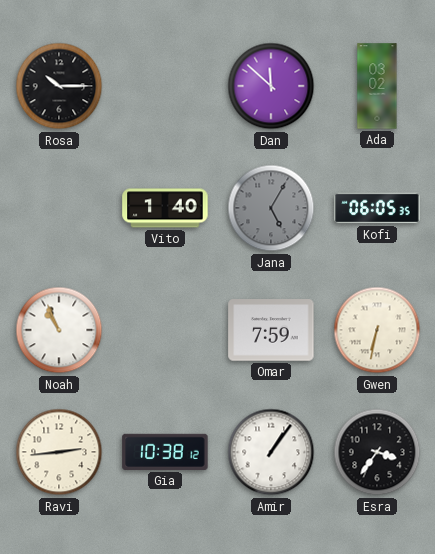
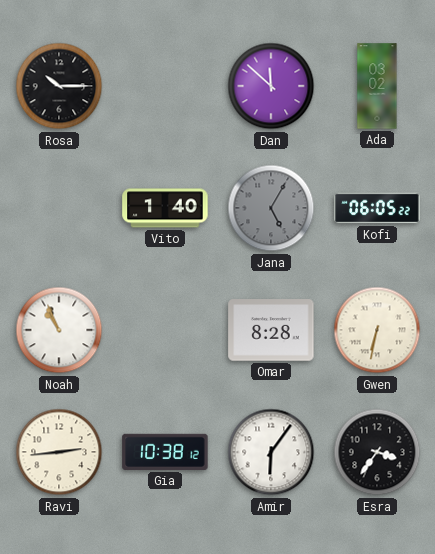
Kofi: 06:05:35 -> 06:05:22
Omar: 7:59 -> 8:28
Amir: 1:06 -> 6:06
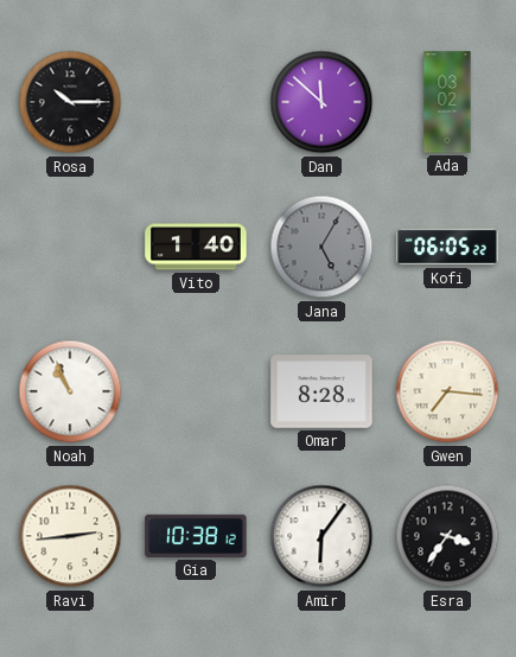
Gwen: 6:32 -> 7:16
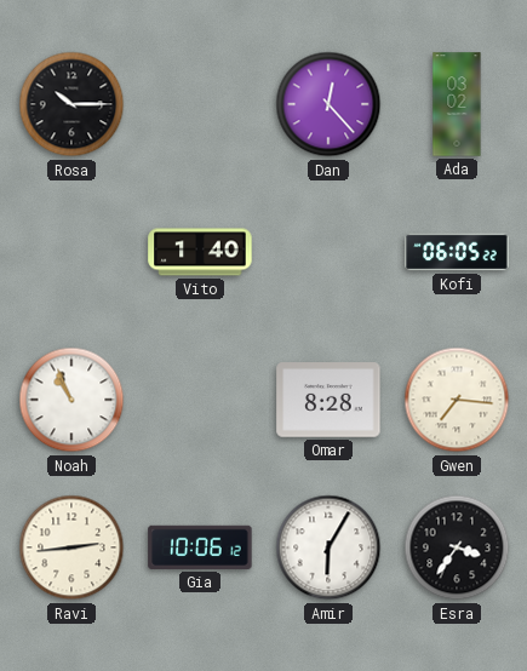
Dan: 11:52 -> 12:23
Jana: 5:05 -> none
Gia: 10:38 -> 10:06
Amir: 6:06 -> 6:05
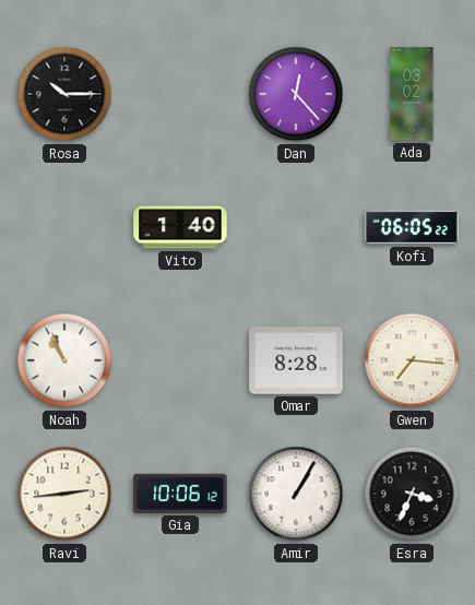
Amir: 6:05 -> 1:05
Esra: 3:36 -> 3:34
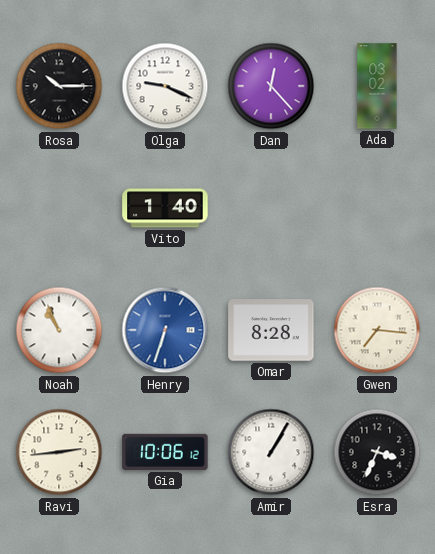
Olga: none -> 9:19
Kofi: 06:05 -> none
Henry: none -> 6:33
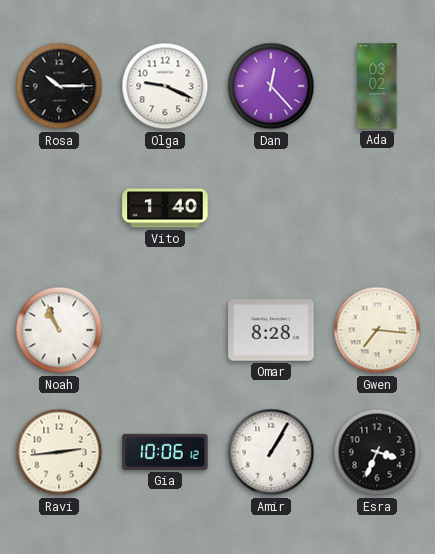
Henry: 6:33 -> none
